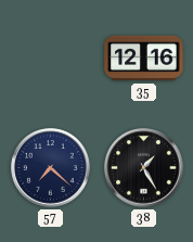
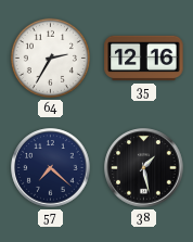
64: none -> 2:35
38: 1:25 -> 1:28
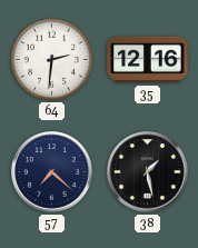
64: 2:35 -> 2:31
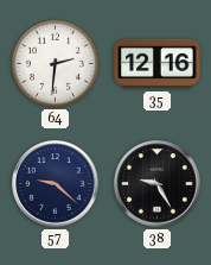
57: 7:22 -> 9:22
38: 1:28 -> 9:25
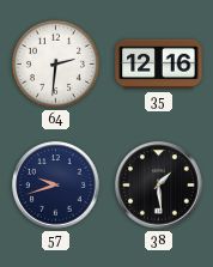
57: 9:22 -> 9:42
38: 9:25 -> 1:29
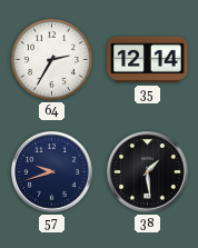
64: 2:31 -> 2:35
35: 12:16 -> 12:14
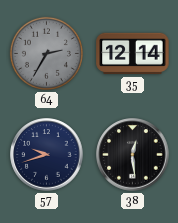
64 dial: white -> grey
38: 1:29 -> 12:29
